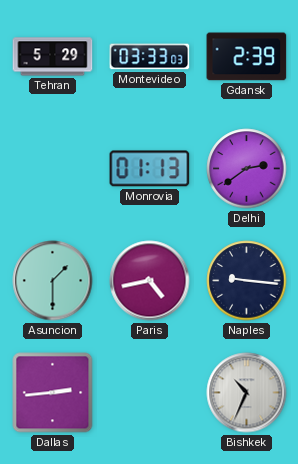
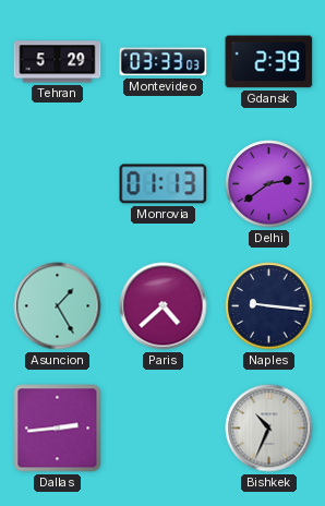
Asuncion: 1:30 -> 1:25
Paris: 4:43 -> 4:38
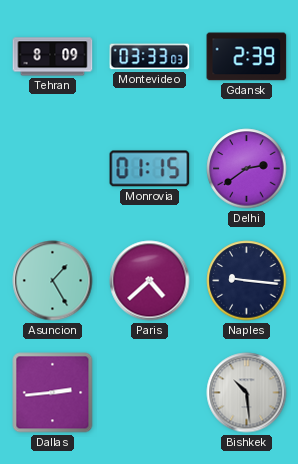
Tehran: 5:29 -> 8:09
Monrovia: 01:13 -> 01:15
Bishkek: 10:34 -> 10:29
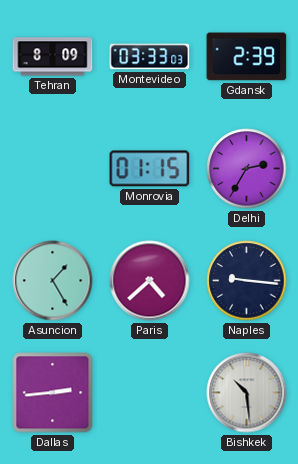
Delhi: 2:39 -> 2:35
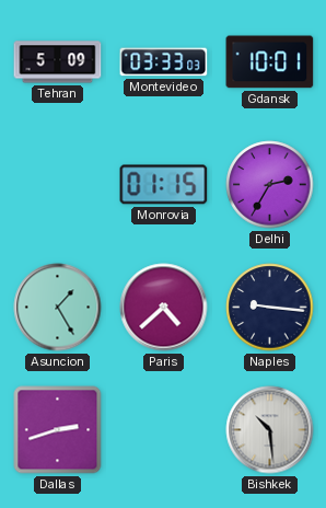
Tehran: 8:09 -> 5:09
Gdansk: 2:39 -> 10:01
Dallas: 2:44 -> 2:42
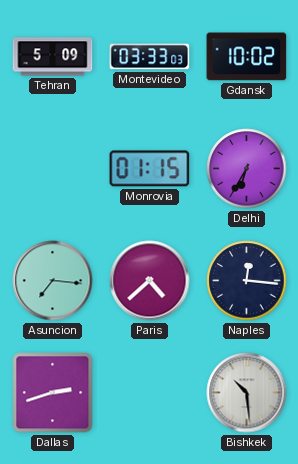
Gdansk: 10:01 -> 10:02
Delhi: 2:35 -> 6:35
Asuncion: 1:25 -> 7:16
Naples: 9:16 -> 12:16
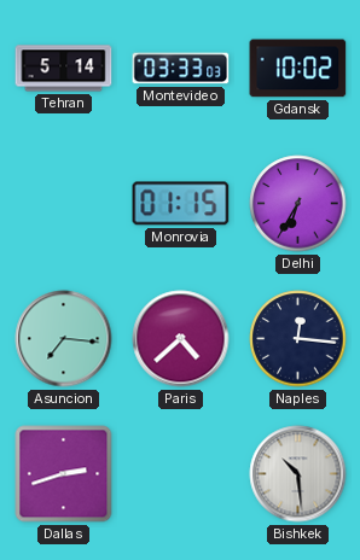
Tehran: 5:09 -> 5:14
